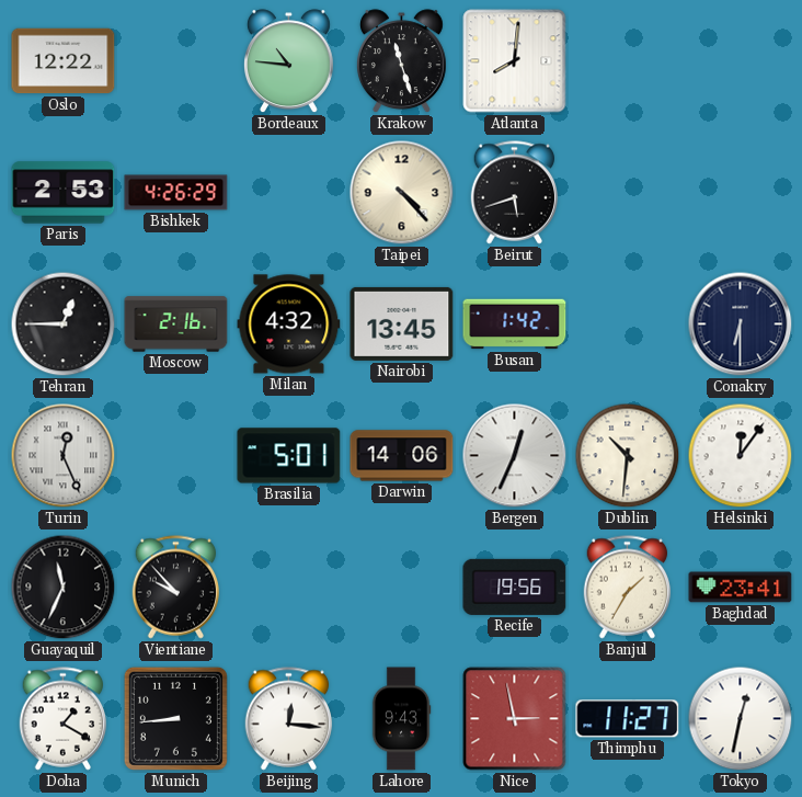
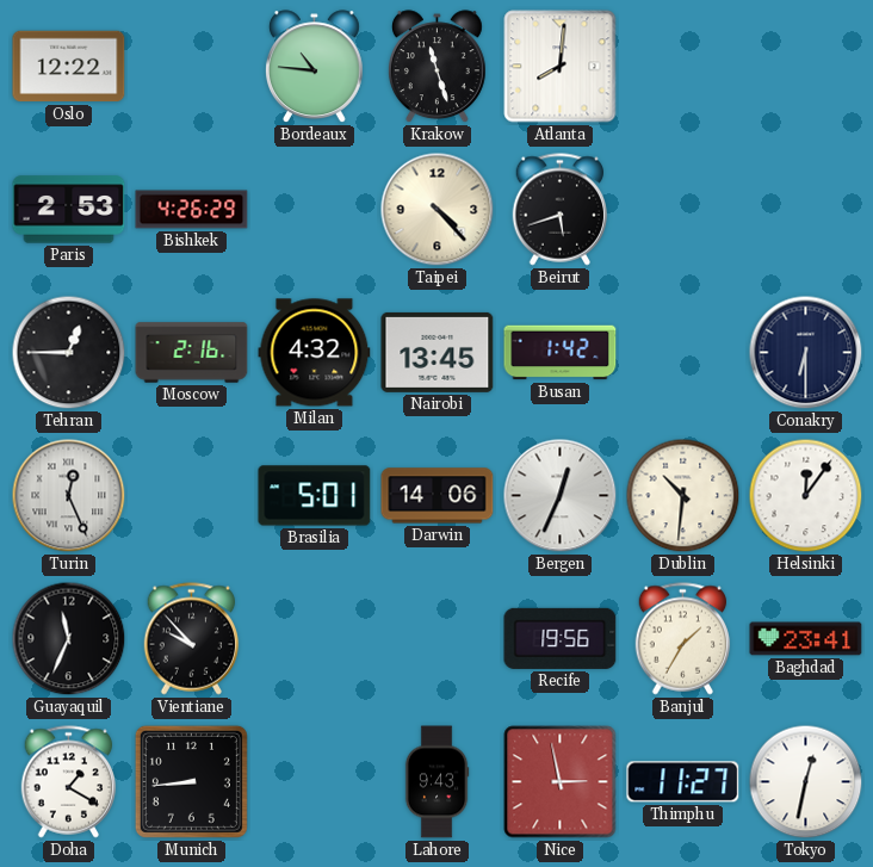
Beijing: 12:16 -> none
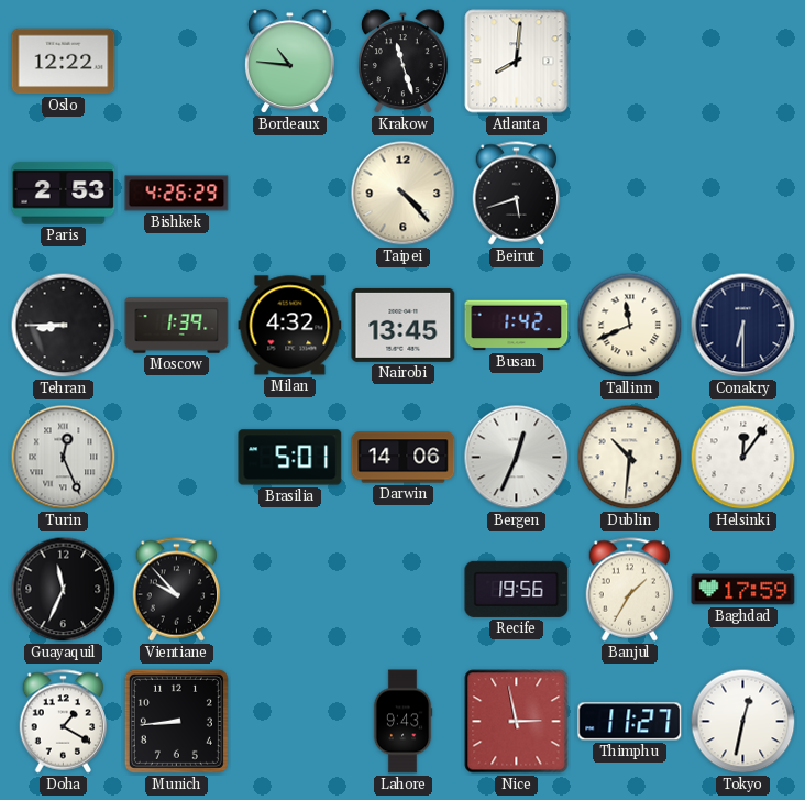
Tehran: 12:45 -> 8:45
Moscow: 2:16 -> 1:39
Tallinn: none -> 11:41
Baghdad: 23:41 -> 17:59
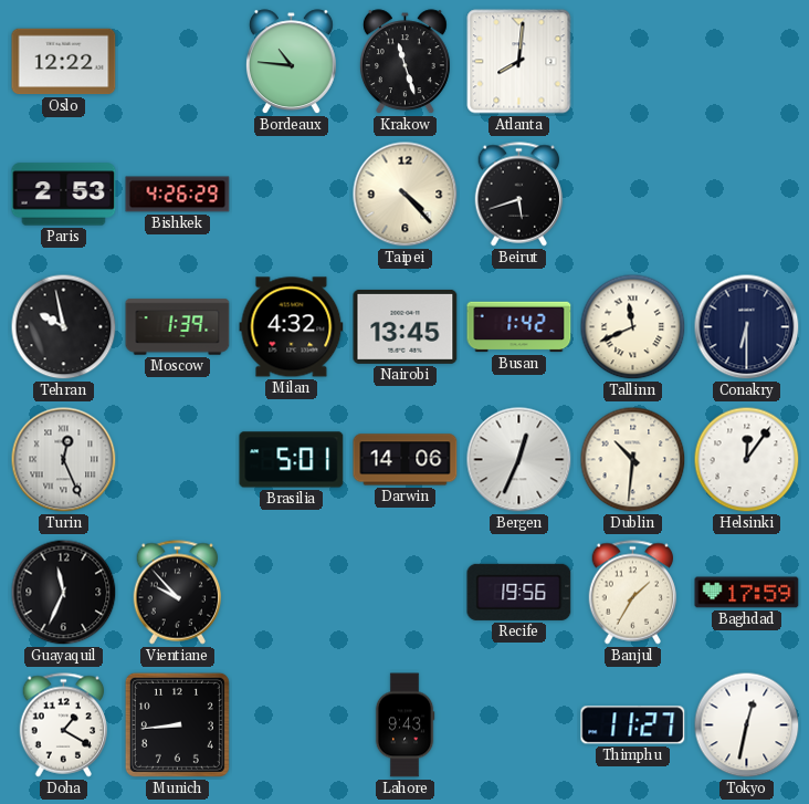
Tehran: 8:45 -> 9:58
Nice: 2:58 -> none
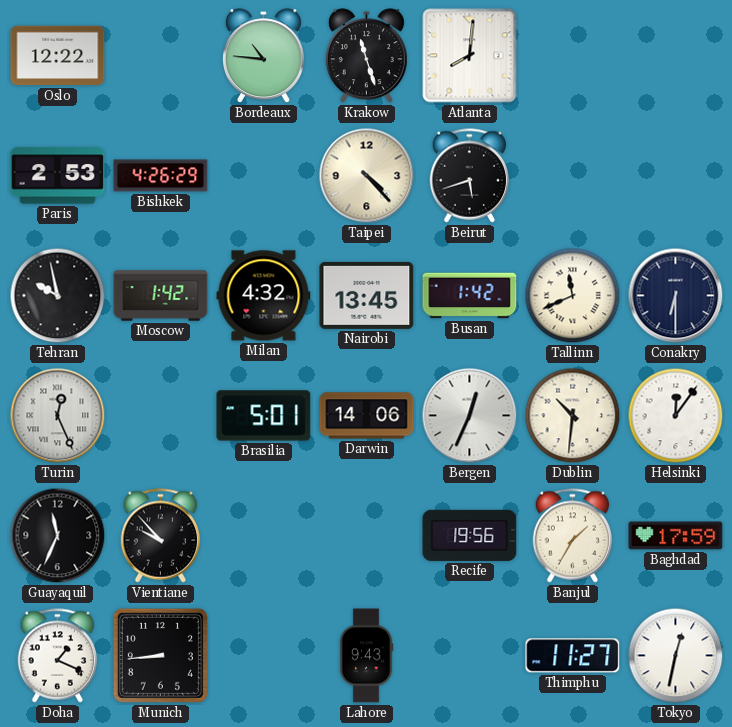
Moscow: 1:39 -> 1:42
Doha: 1:20 -> 1:19
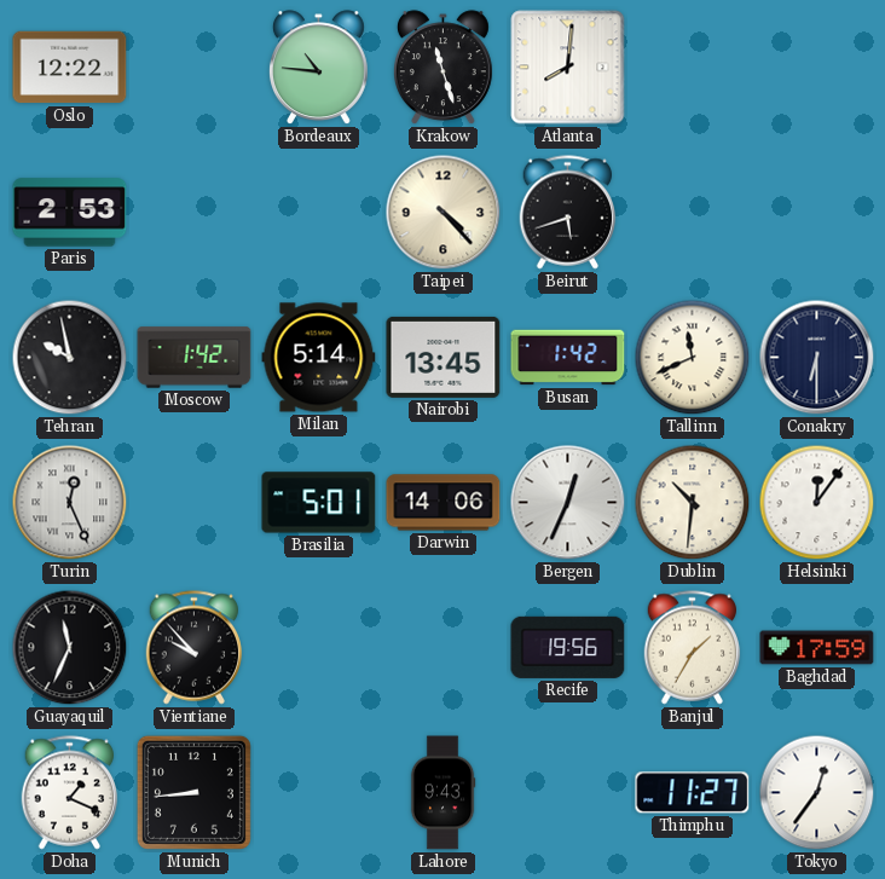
Bishkek: 4:26 -> none
Milan: 4:32 -> 5:14
Tokyo: 12:32 -> 12:36
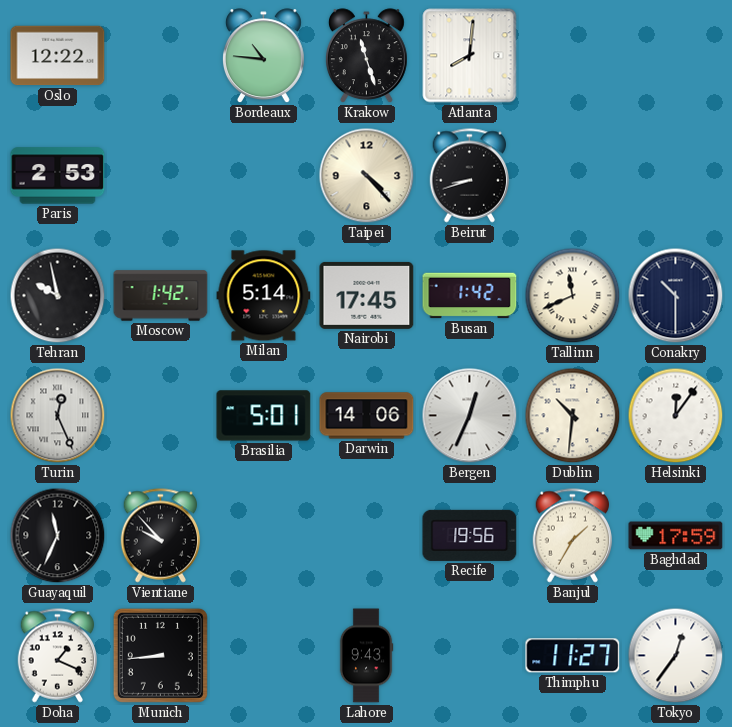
Beirut: 5:42 -> 8:42
Nairobi: 13:45 -> 17:45
Conakry: 6:30 -> 10:30
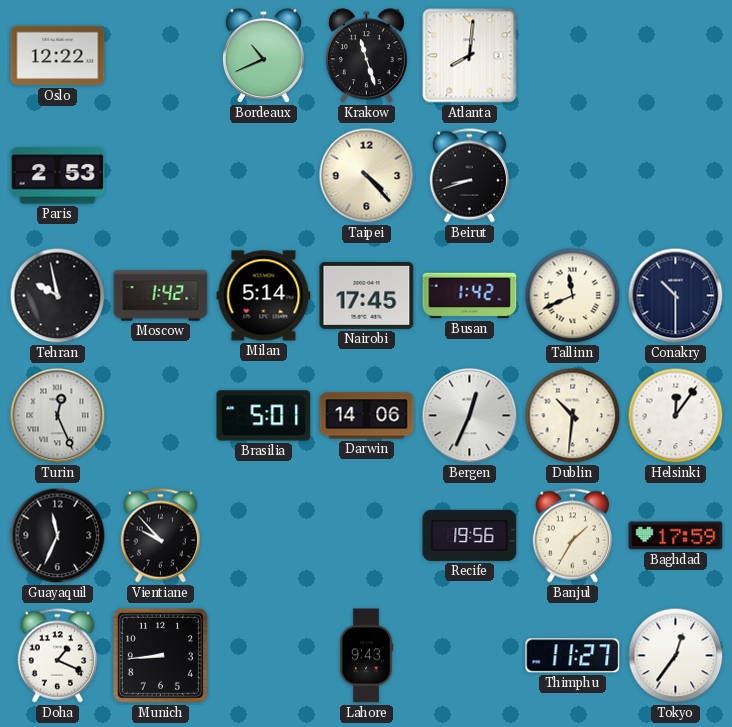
Bordeaux: 10:46 -> 10:41
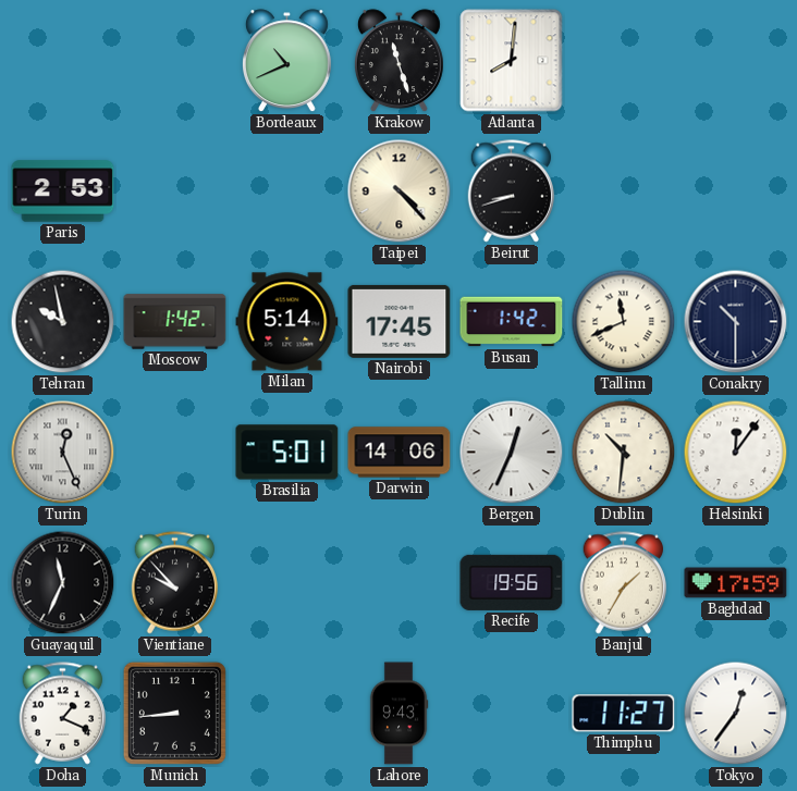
Oslo: 12:22 -> none
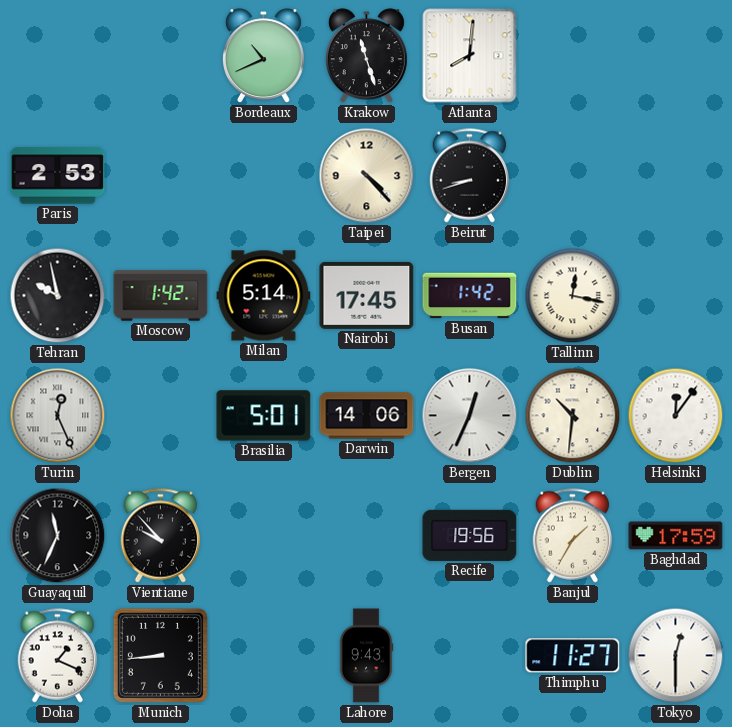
Tallinn: 11:41 -> 12:17
Conakry: 10:30 -> none
Tokyo: 12:36 -> 12:30
